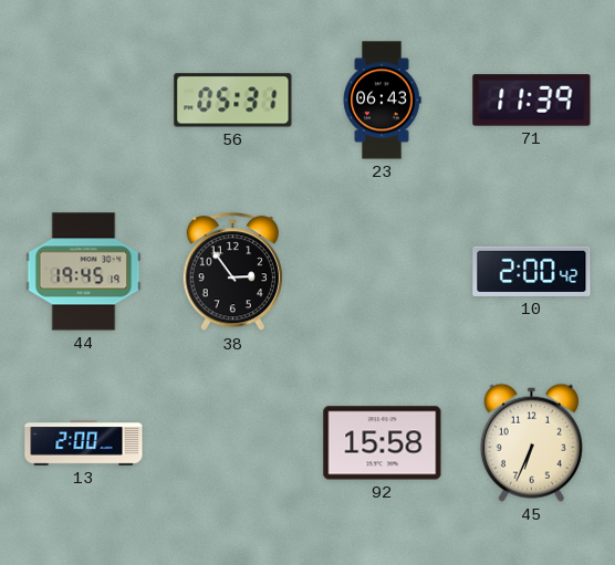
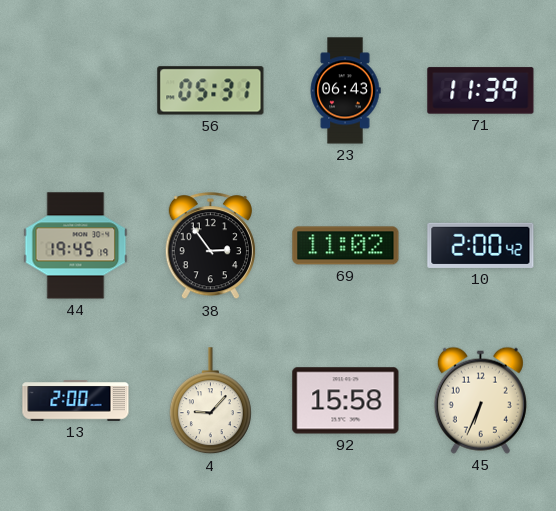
69: none -> 11:02
4: none -> 9:07
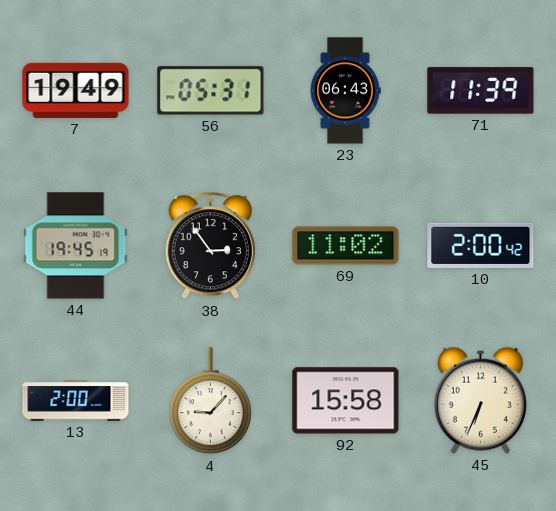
7: none -> 19:49
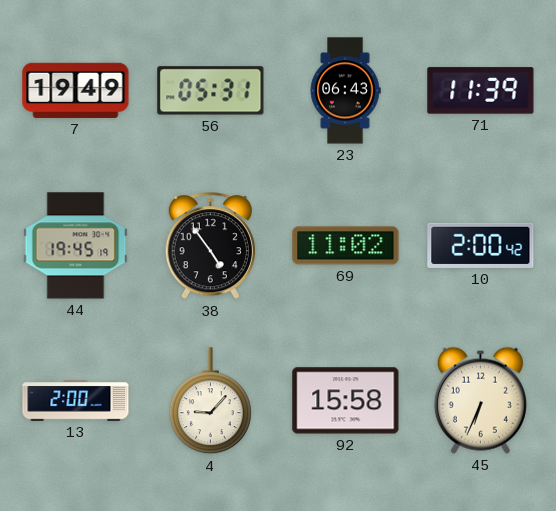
38: 2:54 -> 4:54
